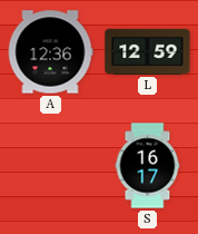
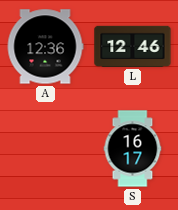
L: 12:59 -> 12:46
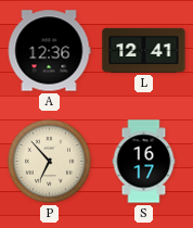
L: 12:46 -> 12:41
P: none -> 6:53
